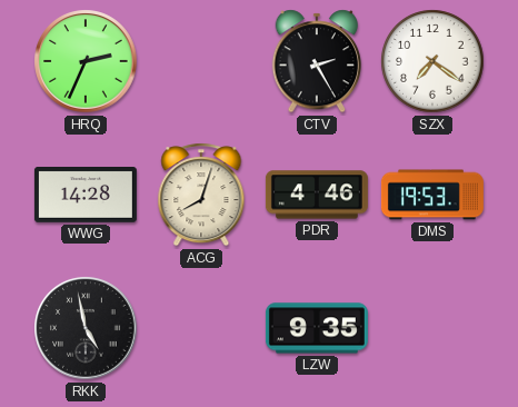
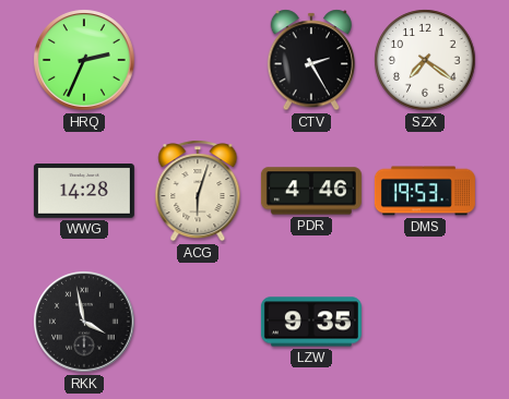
ACG: 8:03 -> 6:03
RKK: 4:58 -> 3:58
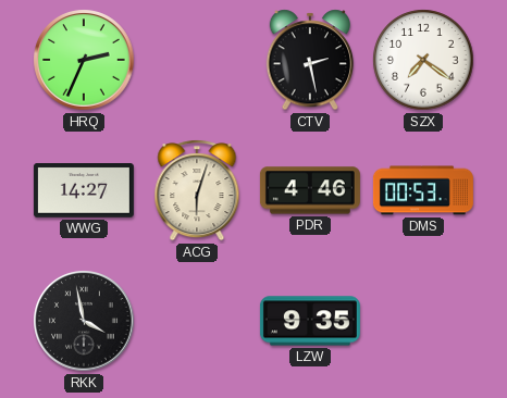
CTV: 2:25 -> 2:28
WWG: 14:28 -> 14:27
DMS: 19:53 -> 00:53
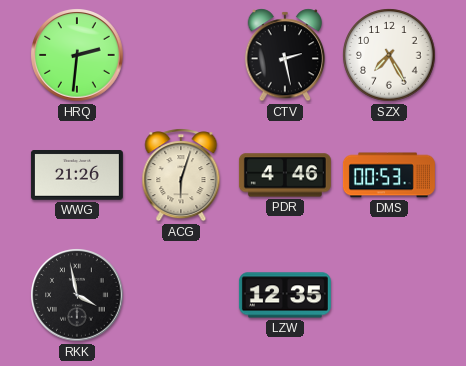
HRQ: 2:34 -> 2:31
SZX: 7:21 -> 7:25
WWG: 14:27 -> 21:26
LZW: 9:35 -> 12:35
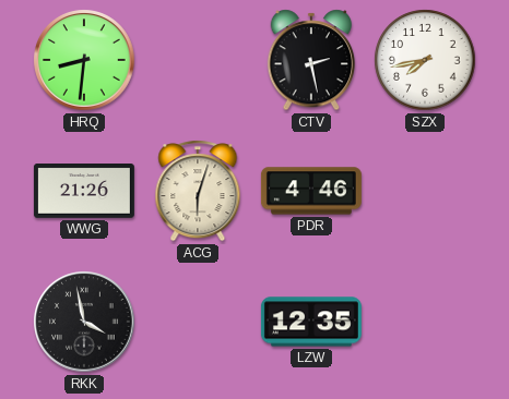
HRQ: 2:31 -> 8:31
SZX: 7:25 -> 7:43
DMS: 00:53 -> none
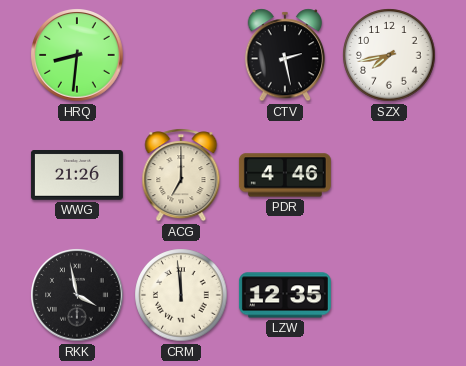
ACG: 6:03 -> 7:00
CRM: none -> 11:59
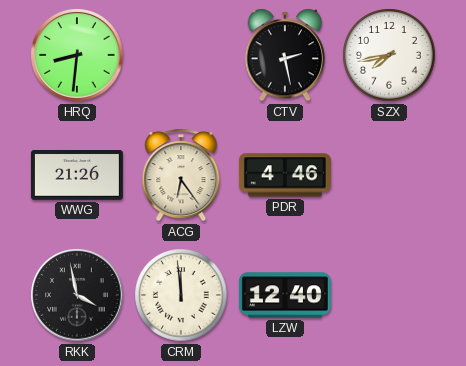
ACG: 7:00 -> 6:24
LZW: 12:35 -> 12:40
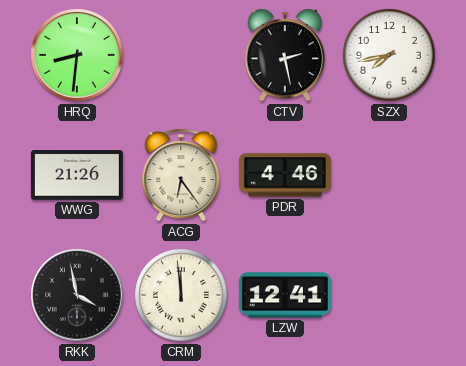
LZW: 12:40 -> 12:41
